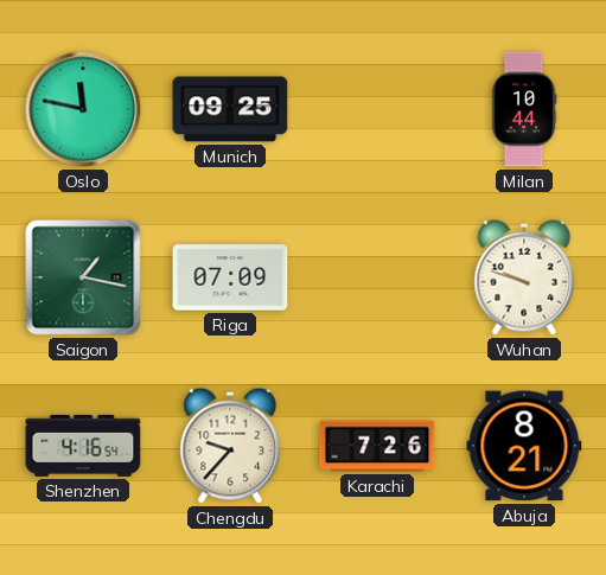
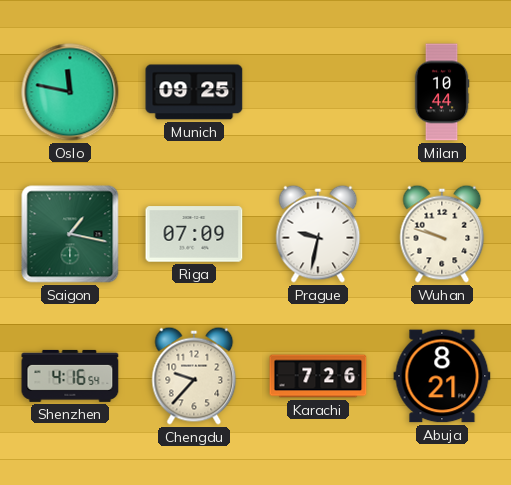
Prague: none -> 9:32
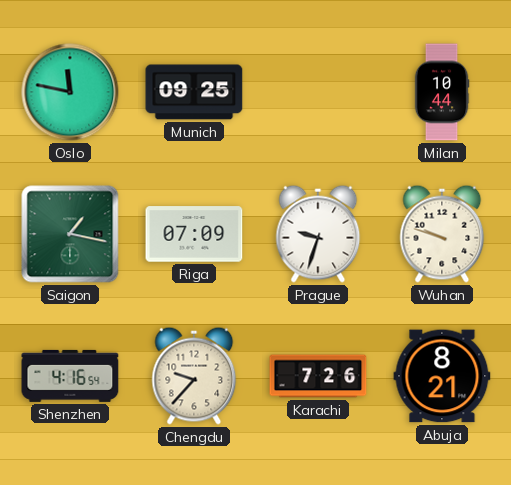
Prague: 9:32 -> 9:33
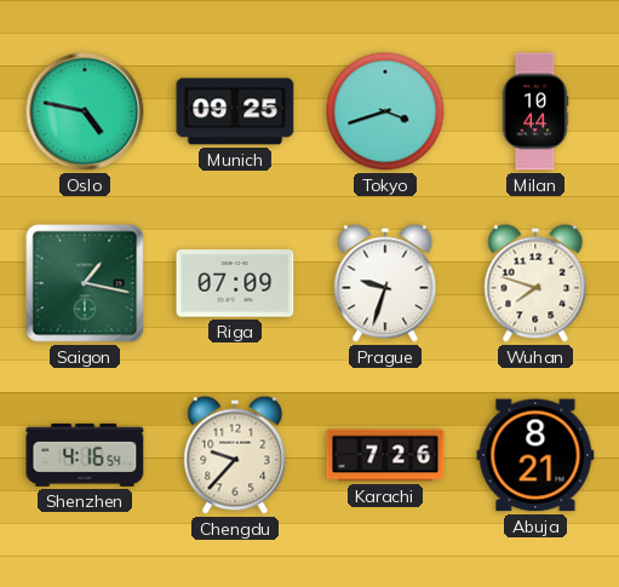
Oslo: 11:47 -> 4:47
Tokyo: none -> 3:42
Wuhan: 9:48 -> 7:48
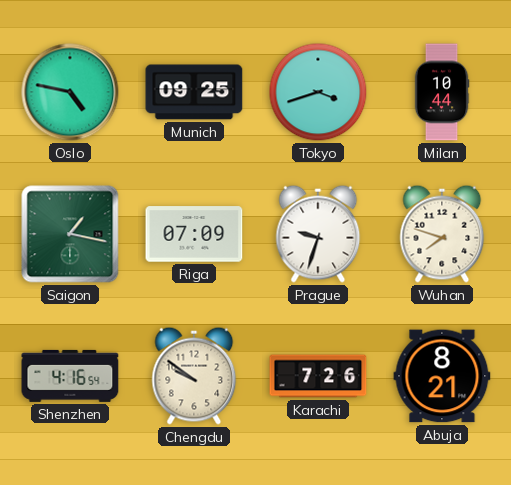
Chengdu: 9:37 -> 9:51
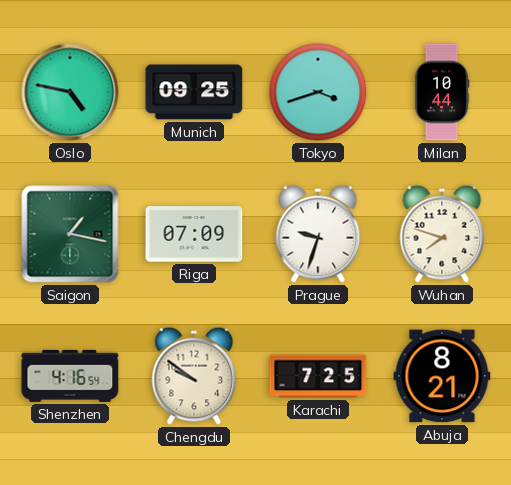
Karachi: 7:26 -> 7:25
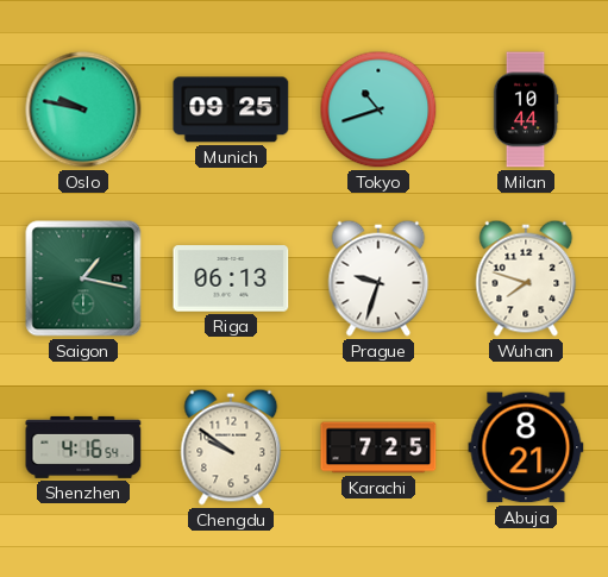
Oslo: 4:47 -> 9:47
Tokyo: 3:42 -> 10:42
Riga: 07:09 -> 06:13
